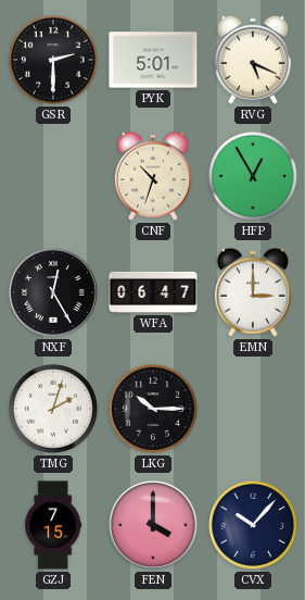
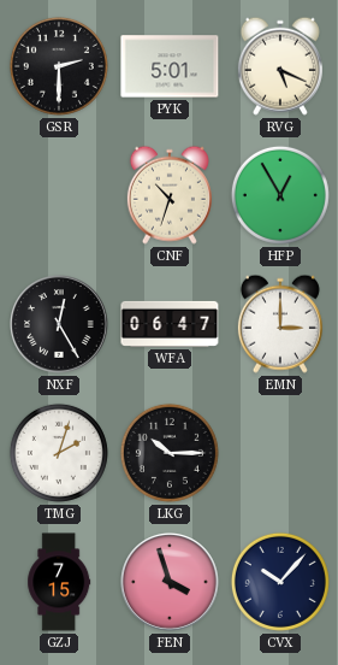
FEN: 4:00 -> 3:57
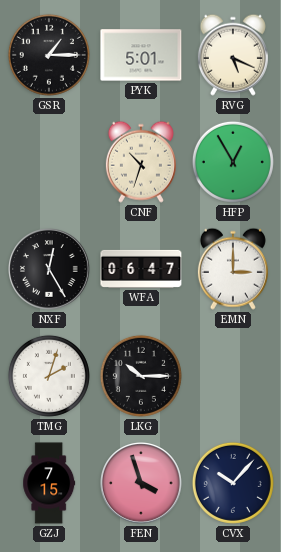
GSR: 2:30 -> 1:15
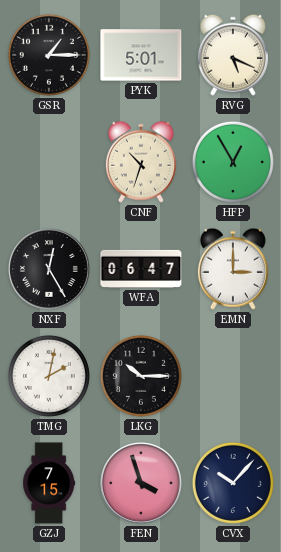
TMG: 2:03 -> 2:02
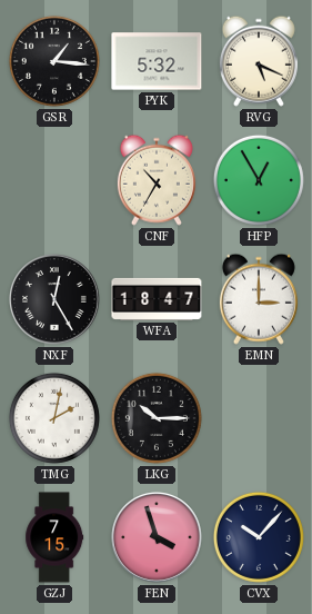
GSR: 1:15 -> 1:16
PYK: 5:01 -> 5:32
CNF: 10:33 -> 10:35
WFA: 06:47 -> 18:47
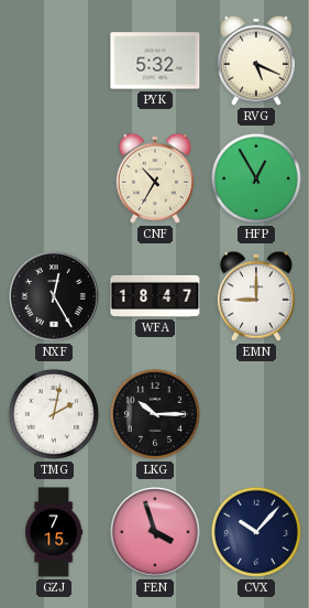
GSR: 1:16 -> none
EMN: 3:00 -> 9:00
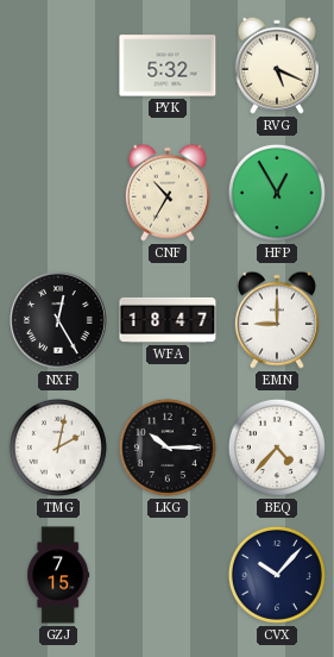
BEQ: none -> 4:37
FEN: 3:57 -> none
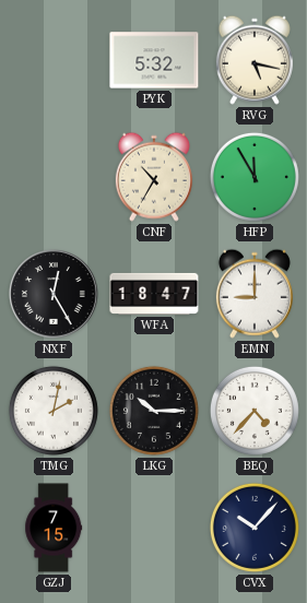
RVG: 5:19 -> 5:17
HFP: 12:55 -> 11:55
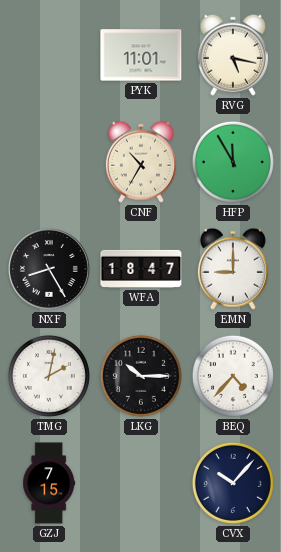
PYK: 5:32 -> 11:01
NXF: 12:25 -> 8:25
